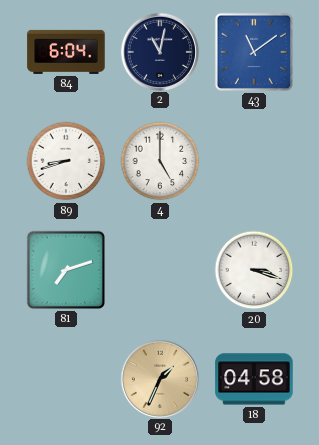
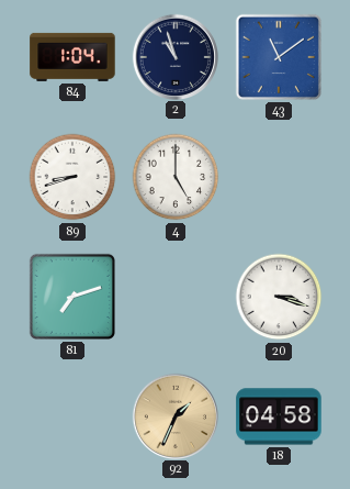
84: 6:04 -> 1:04
2: 11:02 -> 10:57
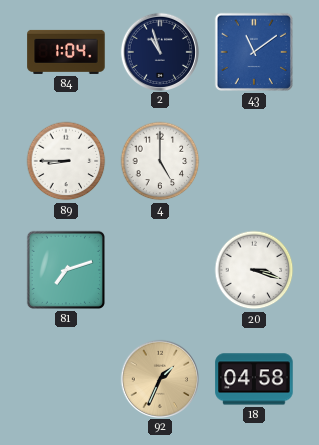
89: 8:42 -> 8:45
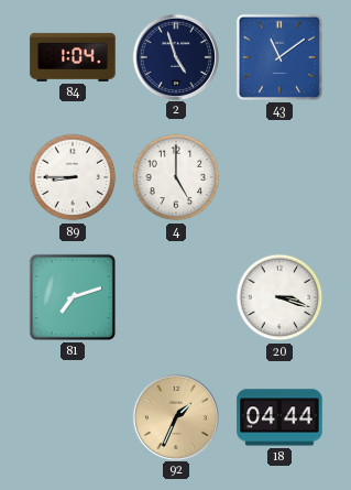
2: 10:57 -> 4:57
18: 04:58 -> 04:44
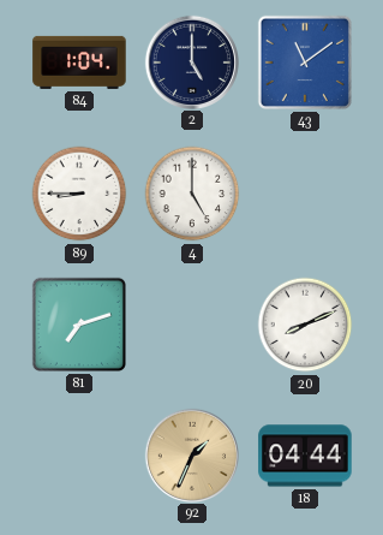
2: 4:57 -> 5:00
20: 3:18 -> 8:11
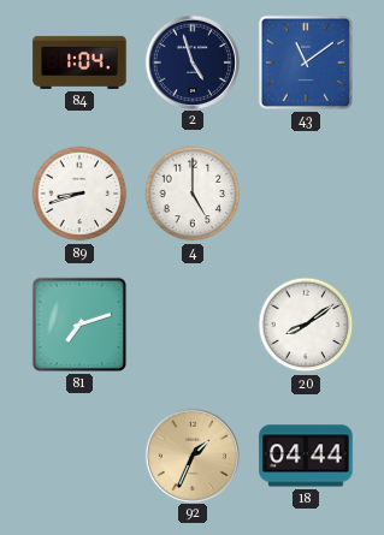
2: 5:00 -> 4:57
89: 8:45 -> 8:42
20: 8:11 -> 8:09
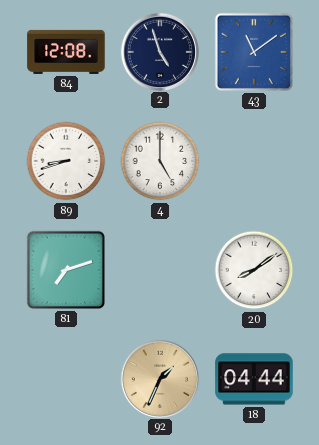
84: 1:04 -> 12:08
